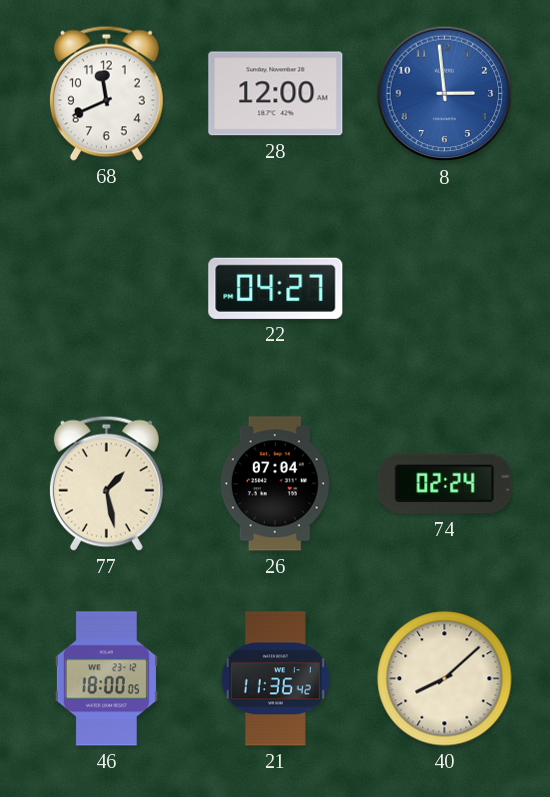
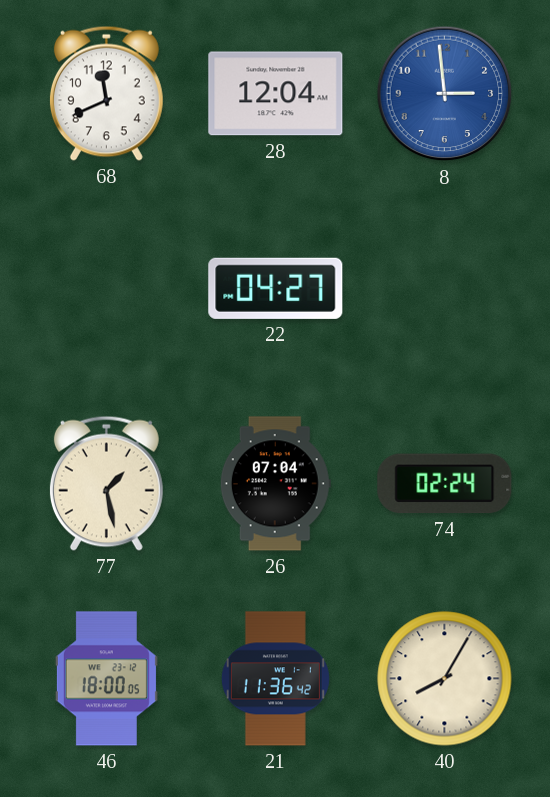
28: 12:00 -> 12:04
40: 8:08 -> 8:05
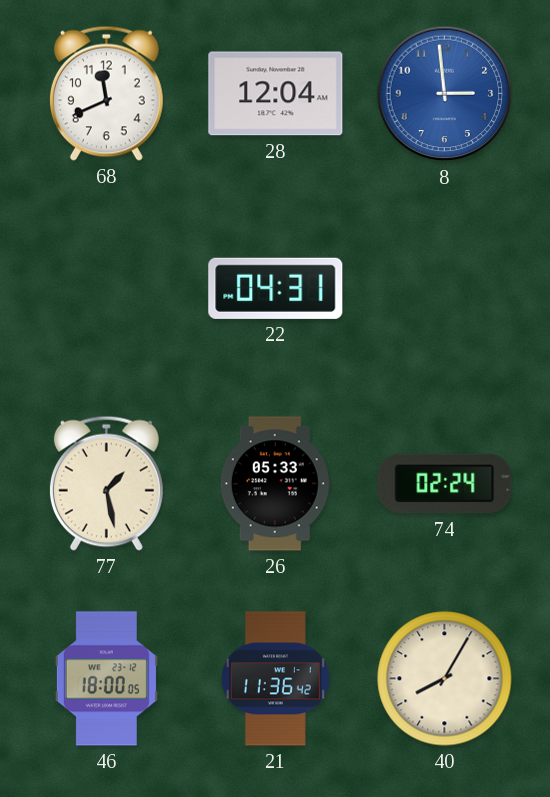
22: 04:27 -> 04:31
26: 07:04 -> 05:33
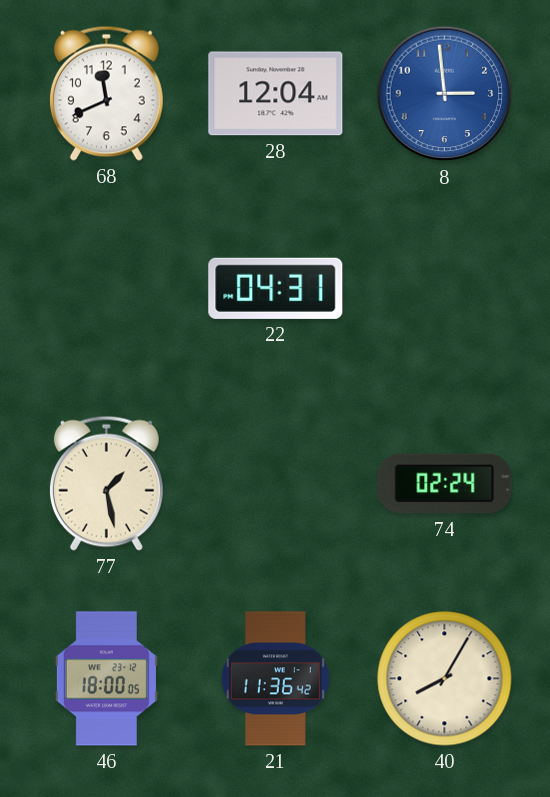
26: 05:33 -> none
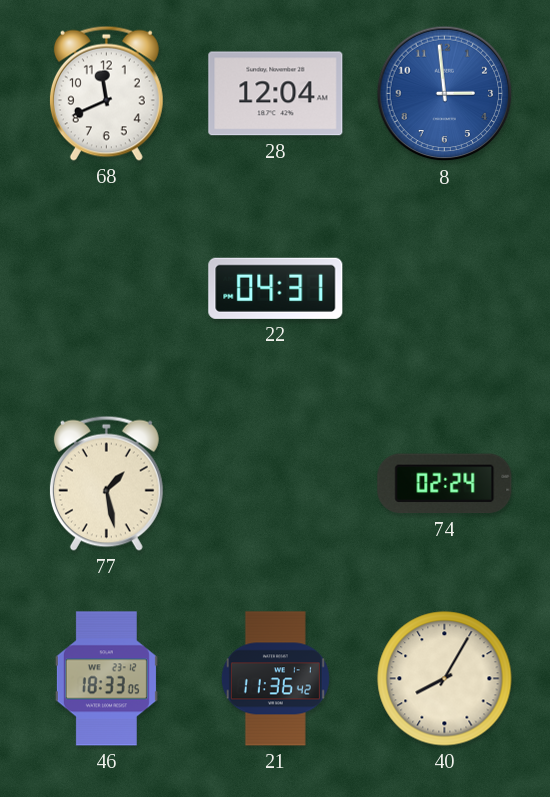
46: 18:00 -> 18:33
